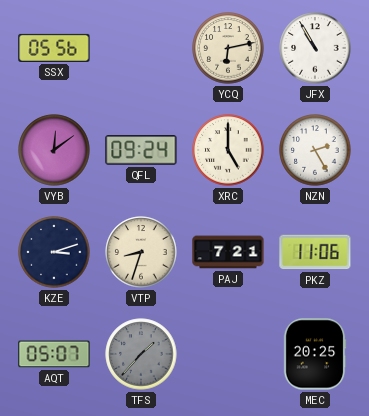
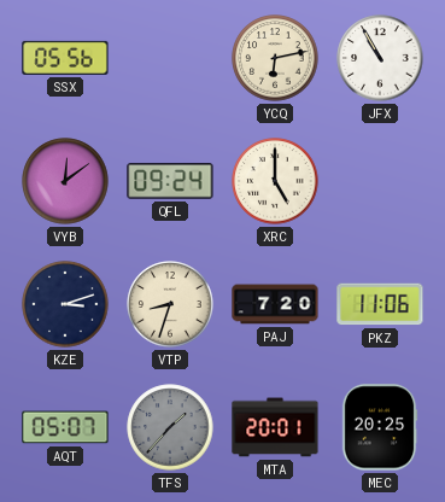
NZN: 2:25 -> none
PAJ: 7:21 -> 7:20
MTA: none -> 20:01
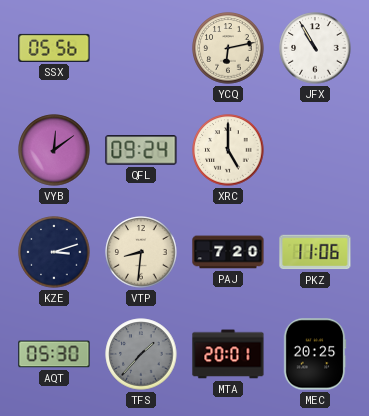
VTP: 8:33 -> 8:31
AQT: 05:07 -> 05:30
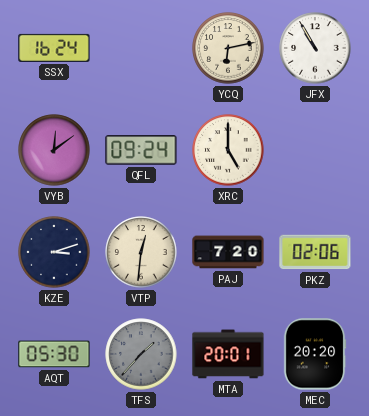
SSX: 05:56 -> 16:24
VTP: 8:31 -> 12:31
PKZ: 11:06 -> 02:06
MEC: 20:25 -> 20:20
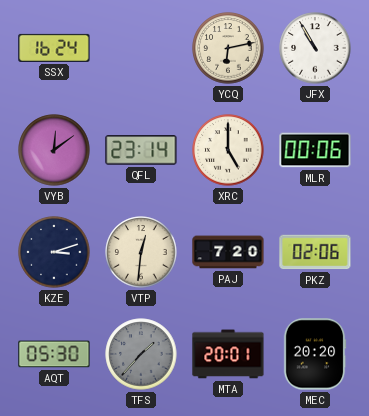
QFL: 09:24 -> 23:14
MLR: none -> 00:06
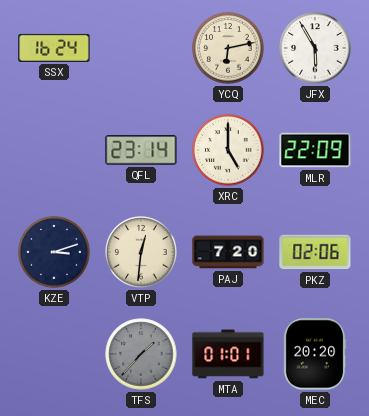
JFX: 10:55 -> 5:55
VYB: 12:09 -> none
MLR: 00:06 -> 22:09
AQT: 05:30 -> none
MTA: 20:01 -> 01:01
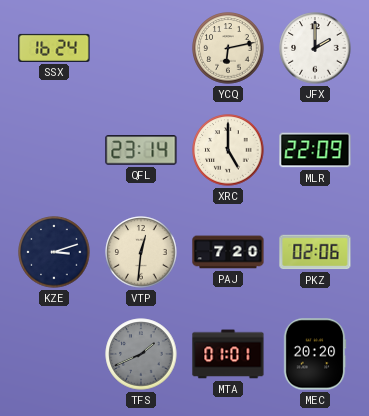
JFX: 5:55 -> 2:00
TFS: 1:37 -> 1:41
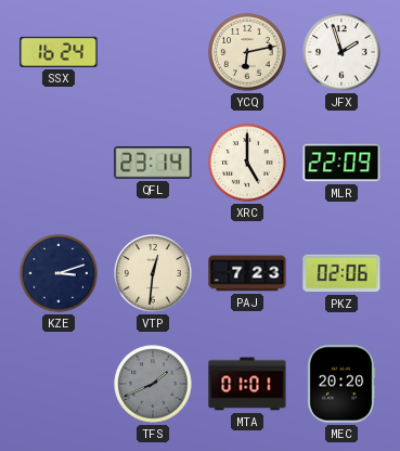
JFX: 2:00 -> 1:57
PAJ: 7:20 -> 7:23
